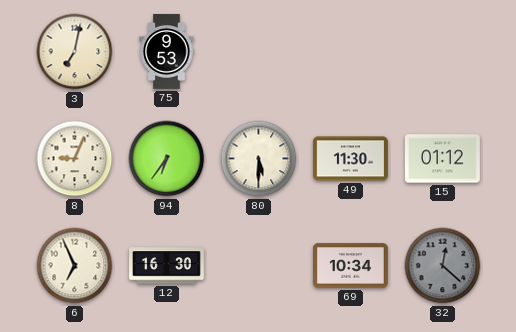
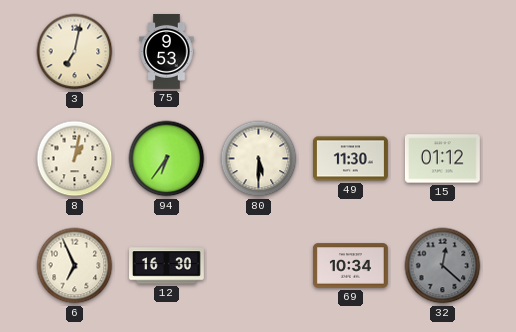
8: 9:04 -> 1:02
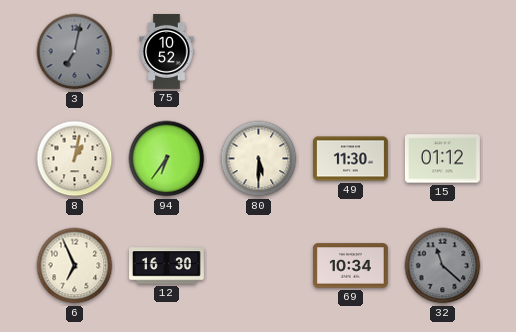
3 dial: cream -> grey
75: 9:53 -> 10:52
32: 12:22 -> 11:22
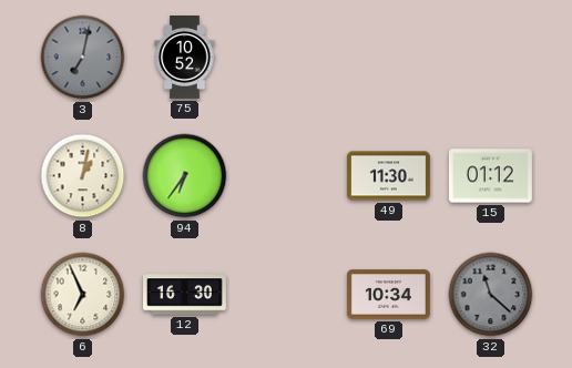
80: 5:30 -> none
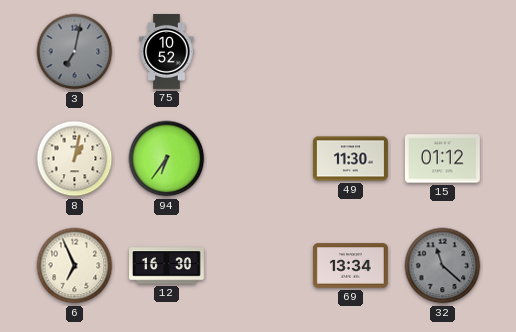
69: 10:34 -> 13:34
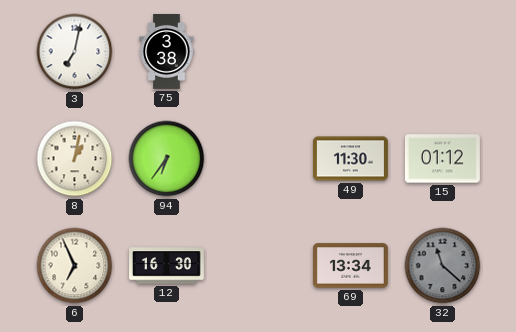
3 dial: grey -> white
75: 10:52 -> 3:38
